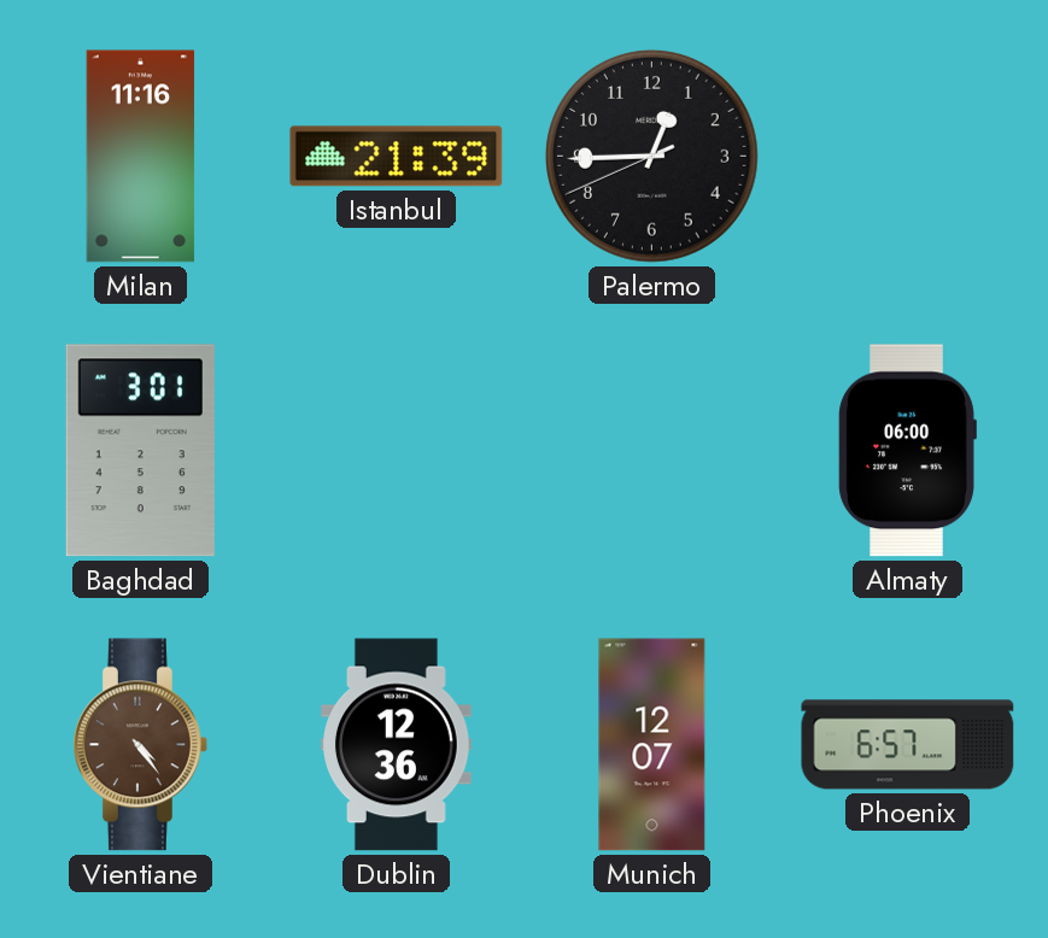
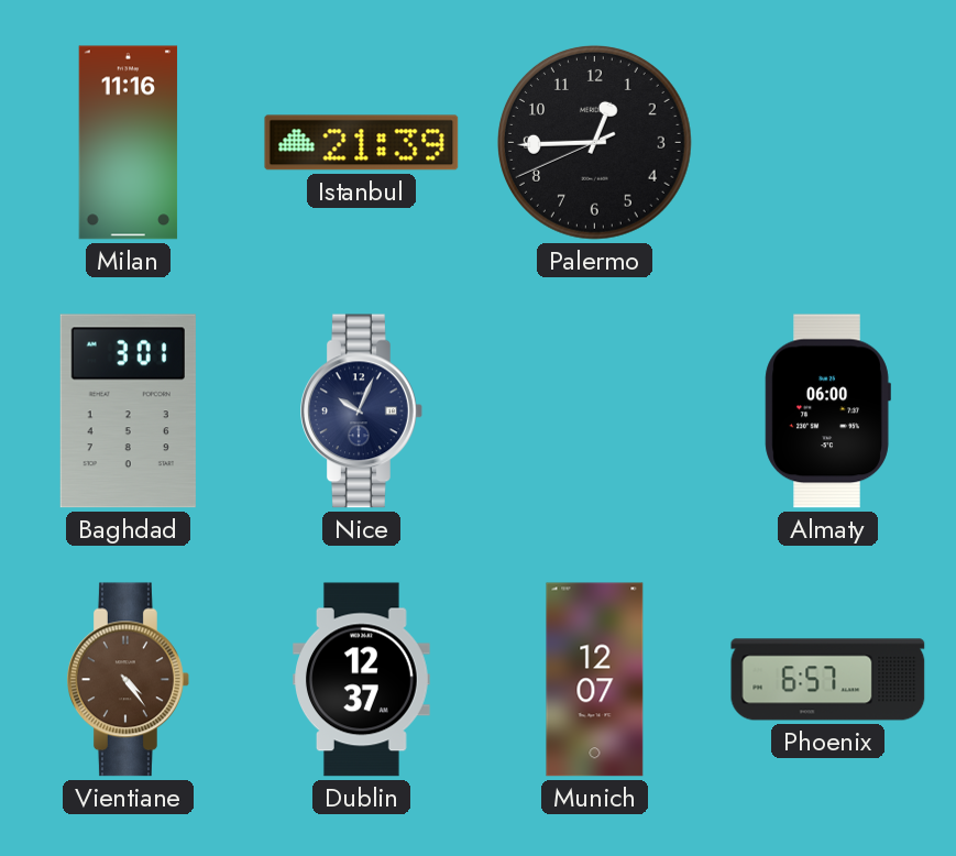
Nice: none -> 10:04
Dublin: 12:36 -> 12:37
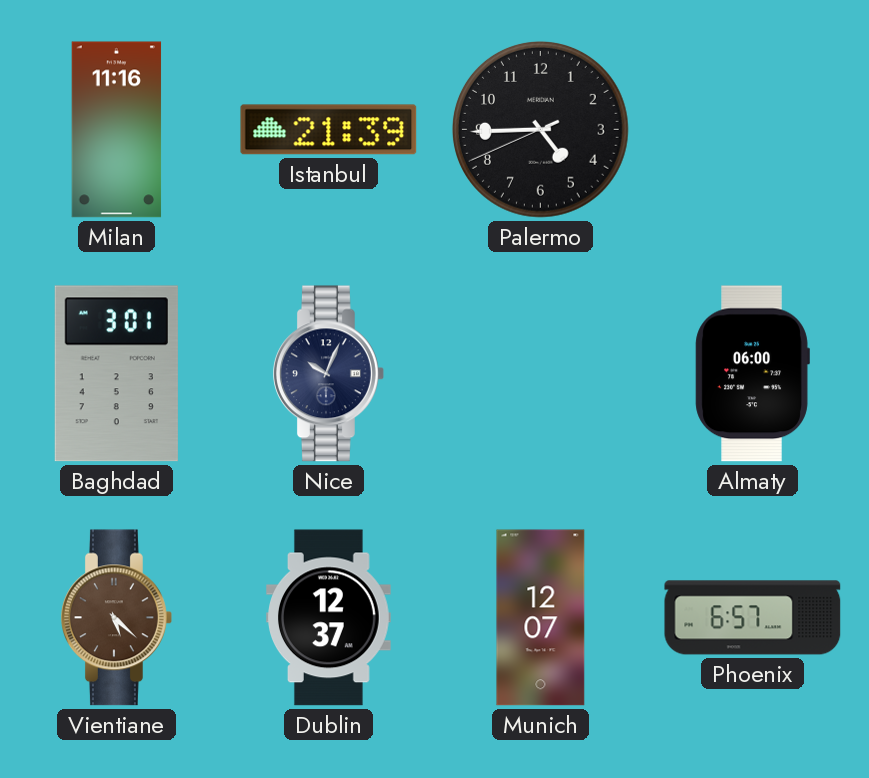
Palermo: 12:44 -> 4:44
Vientiane: 4:24 -> 5:22
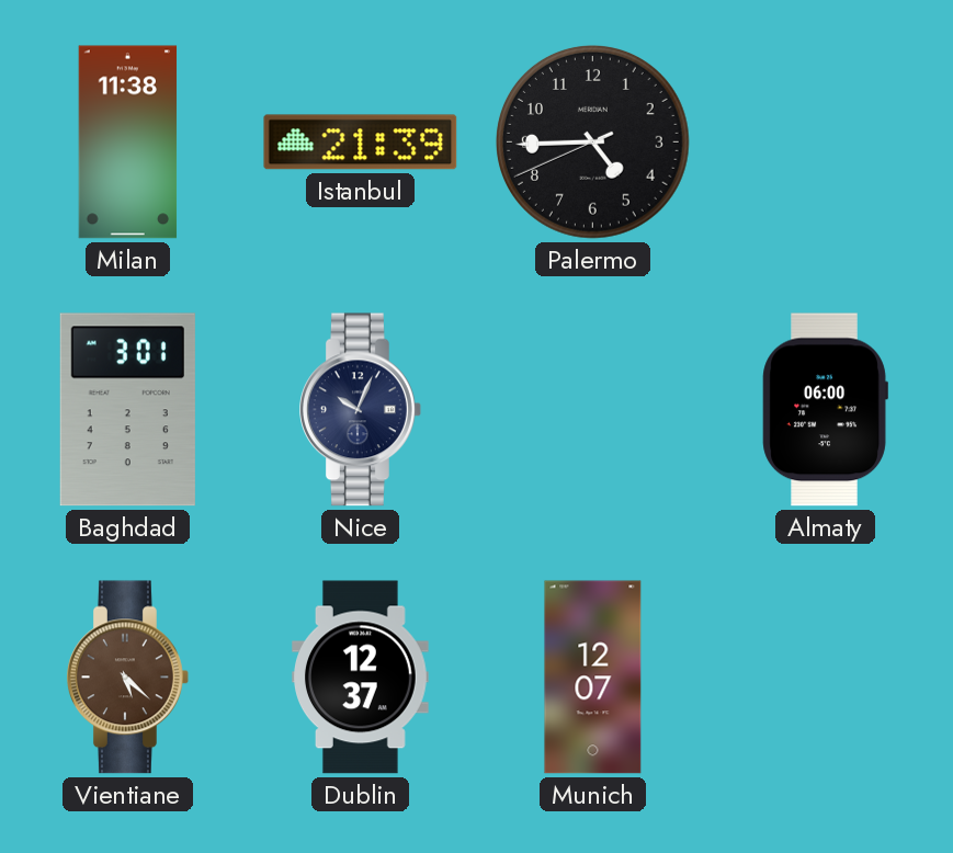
Milan: 11:16 -> 11:38
Phoenix: 6:57 -> none
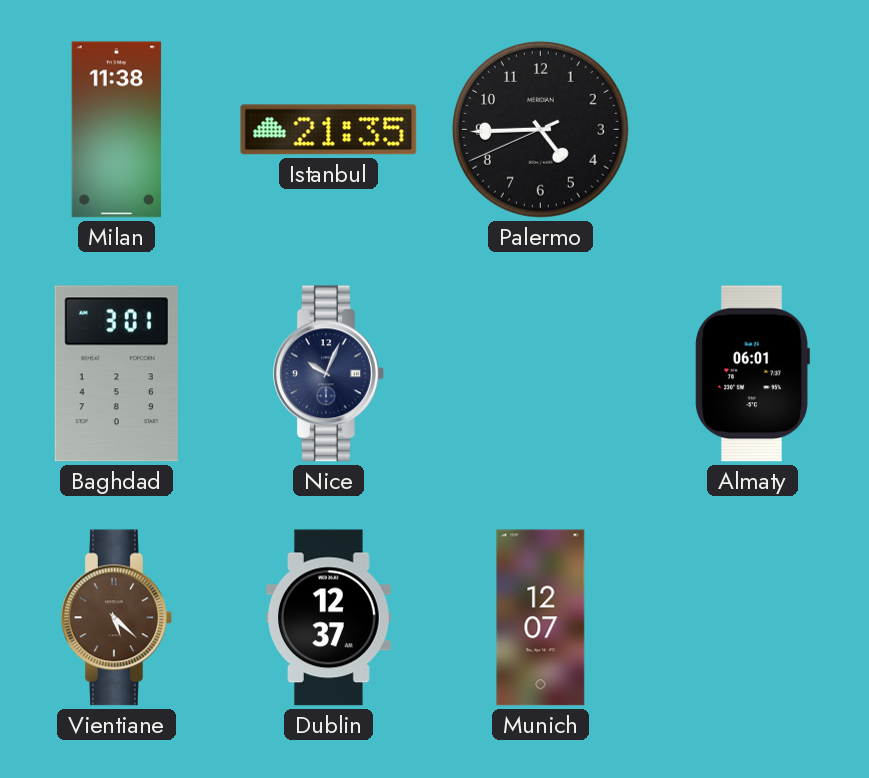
Istanbul: 21:39 -> 21:35
Almaty: 06:00 -> 06:01
